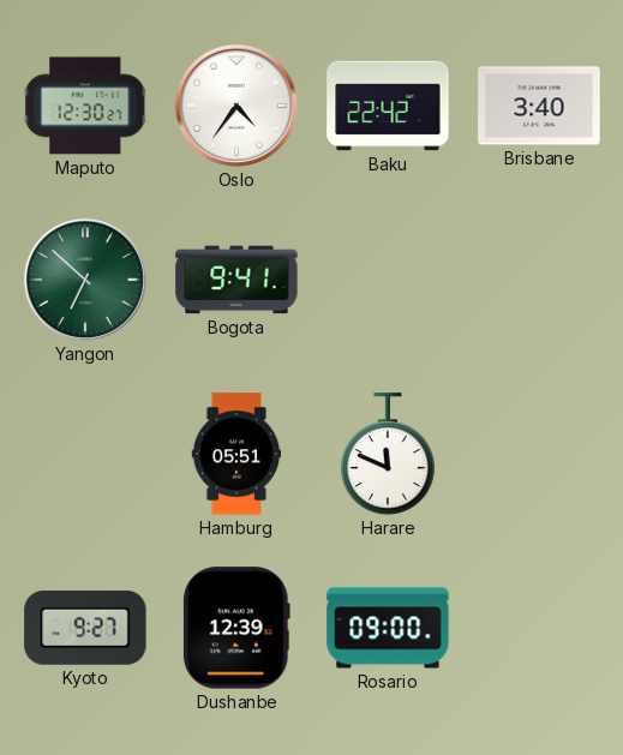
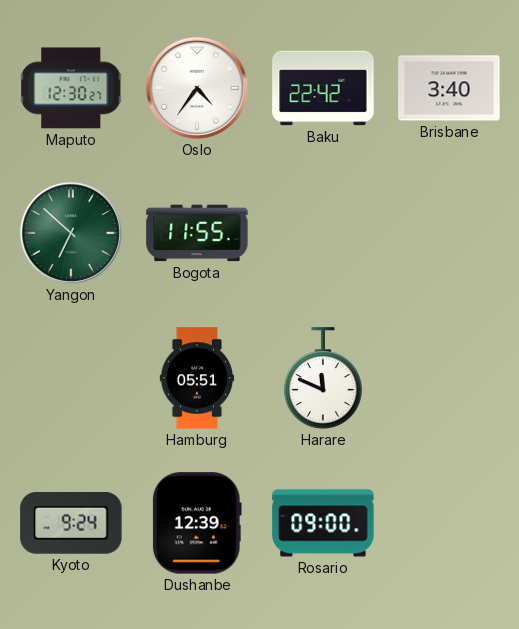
Bogota: 9:41 -> 11:55
Kyoto: 9:27 -> 9:24
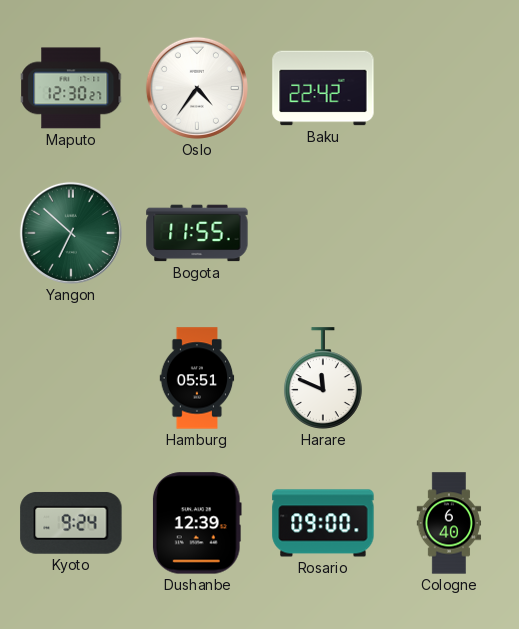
Brisbane: 3:40 -> none
Cologne: none -> 6:40
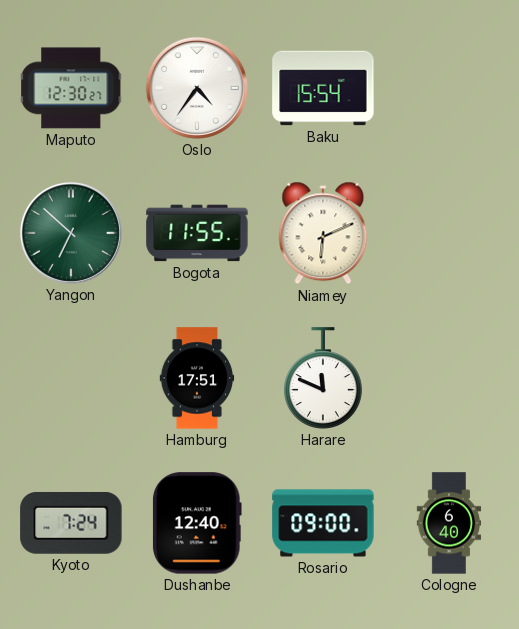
Baku: 22:42 -> 15:54
Niamey: none -> 6:11
Hamburg: 05:51 -> 17:51
Kyoto: 9:24 -> 7:24
Dushanbe: 12:39 -> 12:40
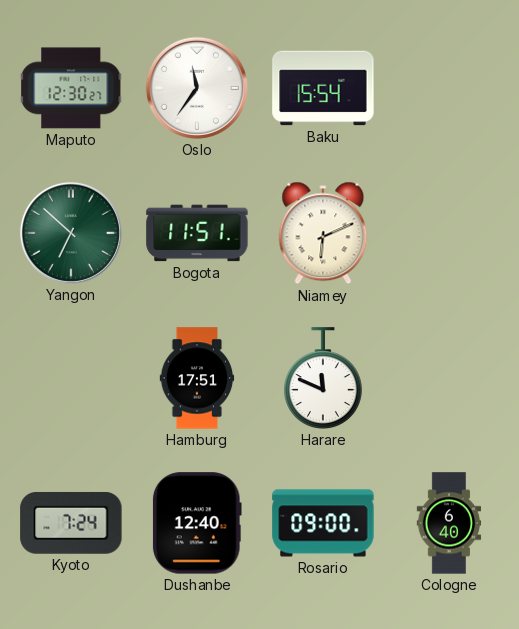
Oslo: 4:36 -> 11:36
Bogota: 11:55 -> 11:51
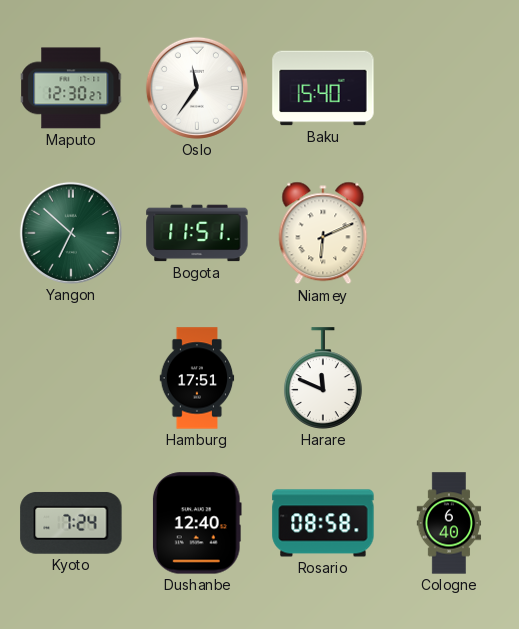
Baku: 15:54 -> 15:40
Rosario: 09:00 -> 08:58
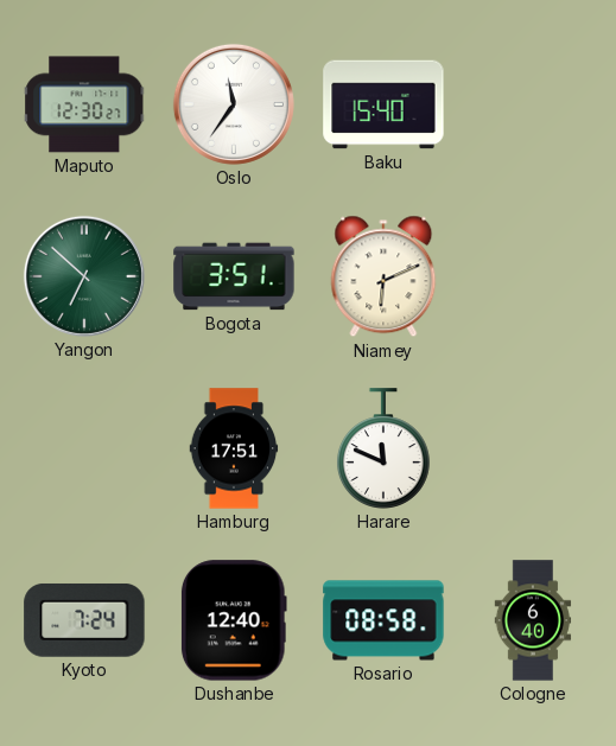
Bogota: 11:51 -> 3:51
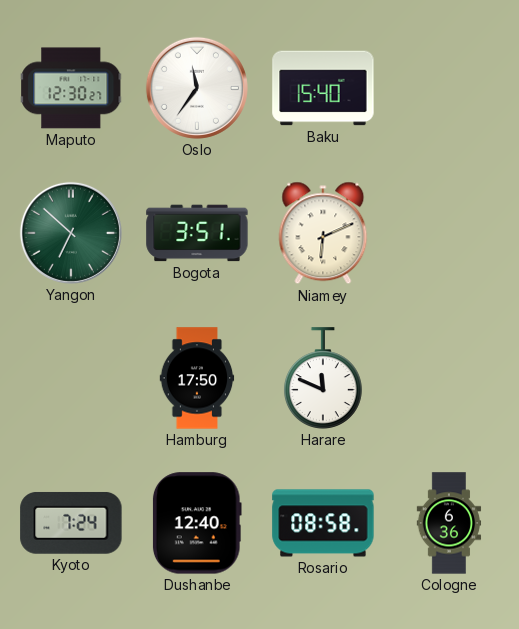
Hamburg: 17:51 -> 17:50
Cologne: 6:40 -> 6:36
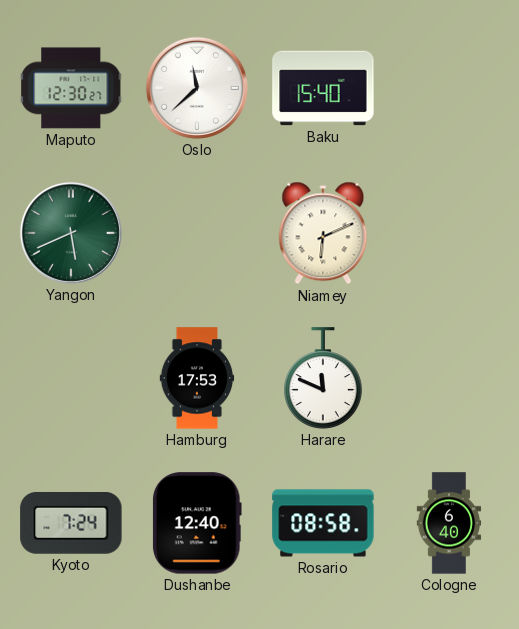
Oslo: 11:36 -> 11:38
Yangon: 6:52 -> 5:41
Bogota: 3:51 -> none
Hamburg: 17:50 -> 17:53
Cologne: 6:36 -> 6:40
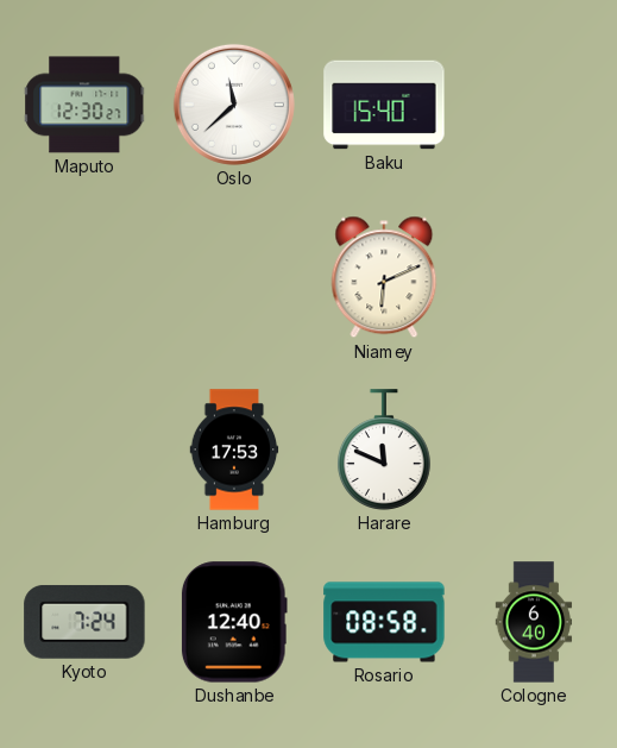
Yangon: 5:41 -> none
